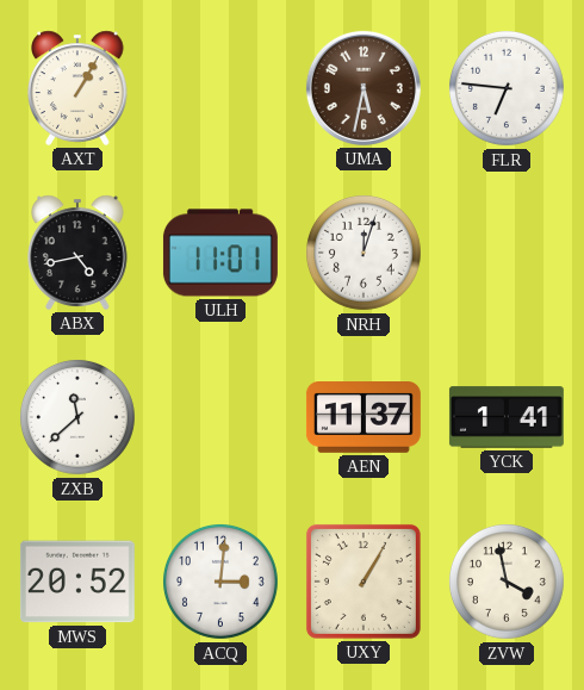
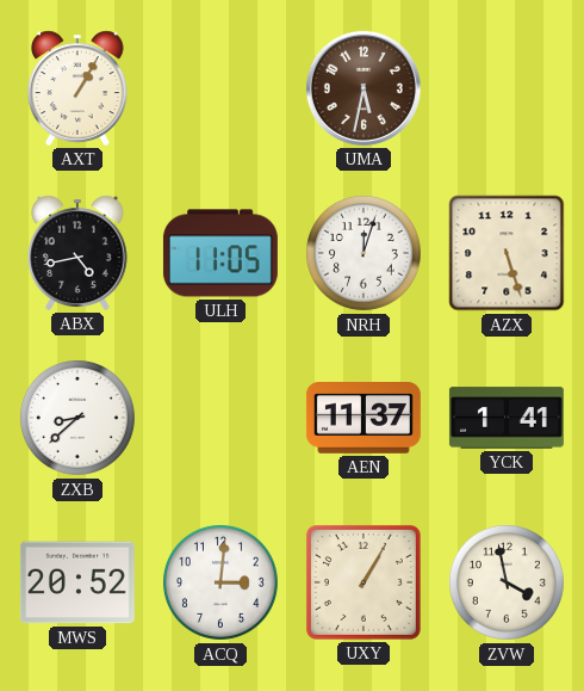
FLR: 6:46 -> none
ULH: 11:01 -> 11:05
AZX: none -> 5:27
ZXB: 11:38 -> 8:38
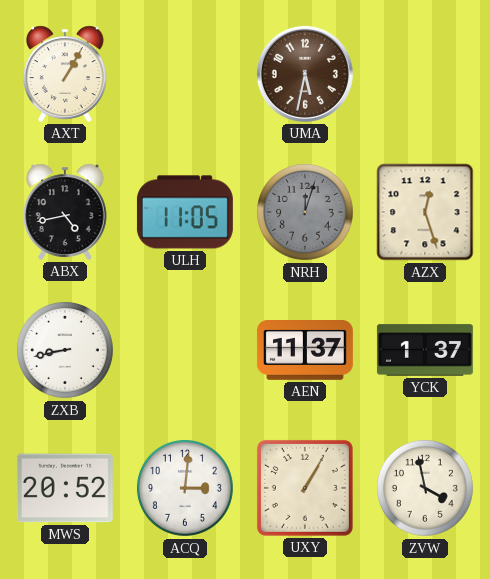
NRH dial: white -> grey
AZX: 5:27 -> 12:27
ZXB: 8:38 -> 8:43
YCK: 1:41 -> 1:37
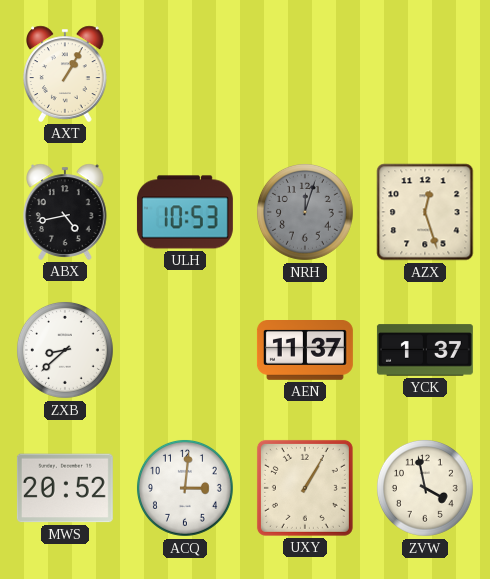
UMA: 5:32 -> none
ULH: 11:05 -> 10:53
ZXB: 8:43 -> 8:38
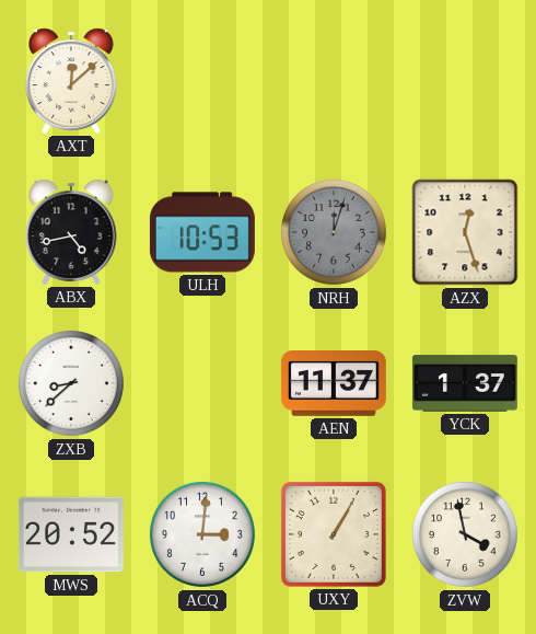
AXT: 1:05 -> 12:08
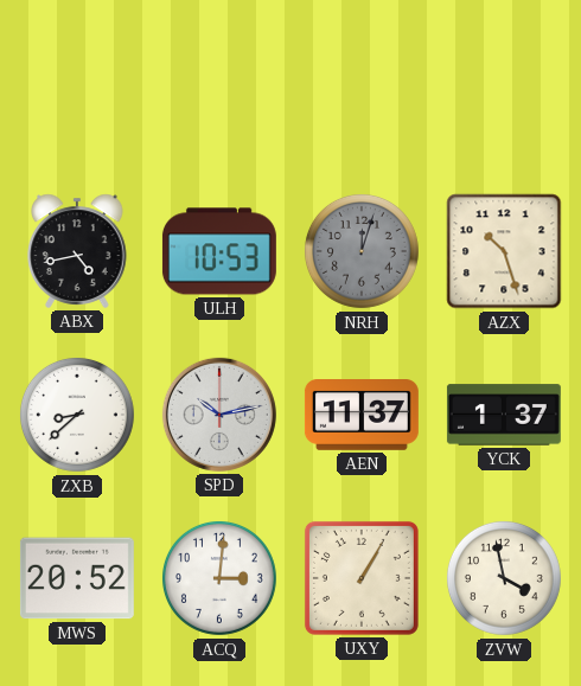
AXT: 12:08 -> none
AZX: 12:27 -> 10:27
SPD: none -> 10:13
